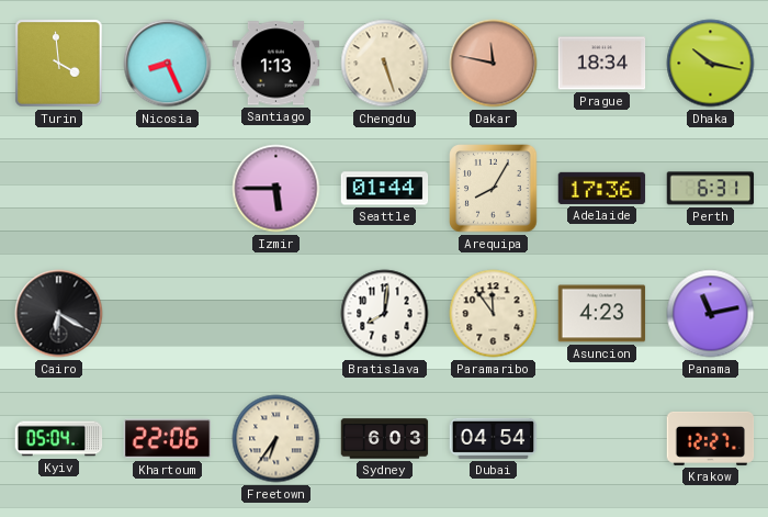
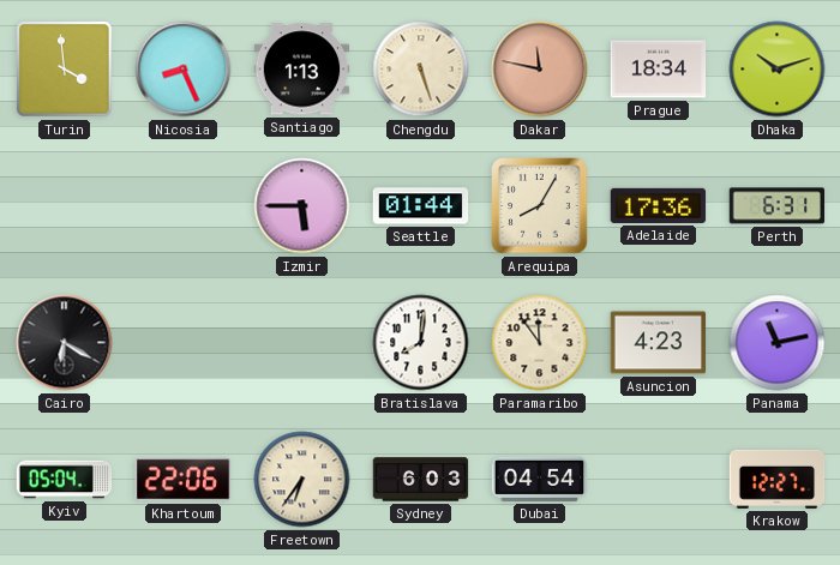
Dhaka: 10:17 -> 10:12
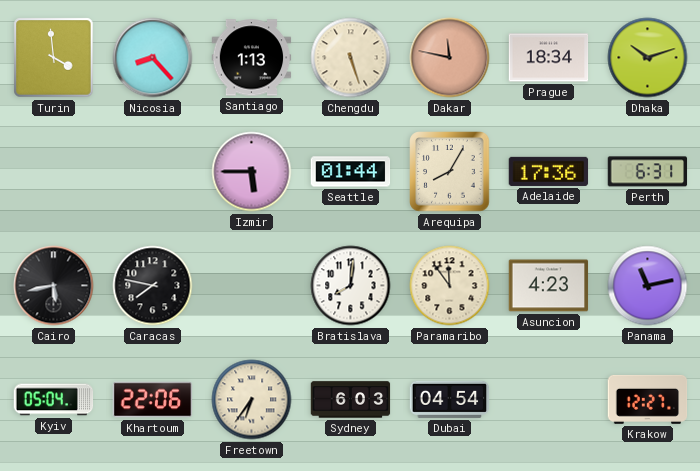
Nicosia: 8:26 -> 8:23
Cairo: 6:20 -> 5:43
Caracas: none -> 7:47
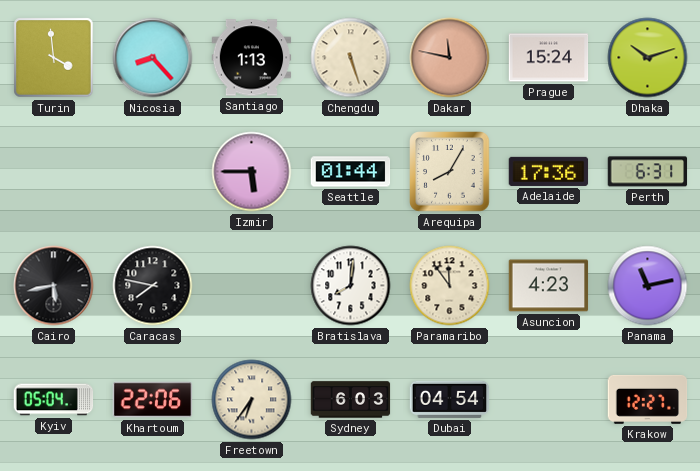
Prague: 18:34 -> 15:24
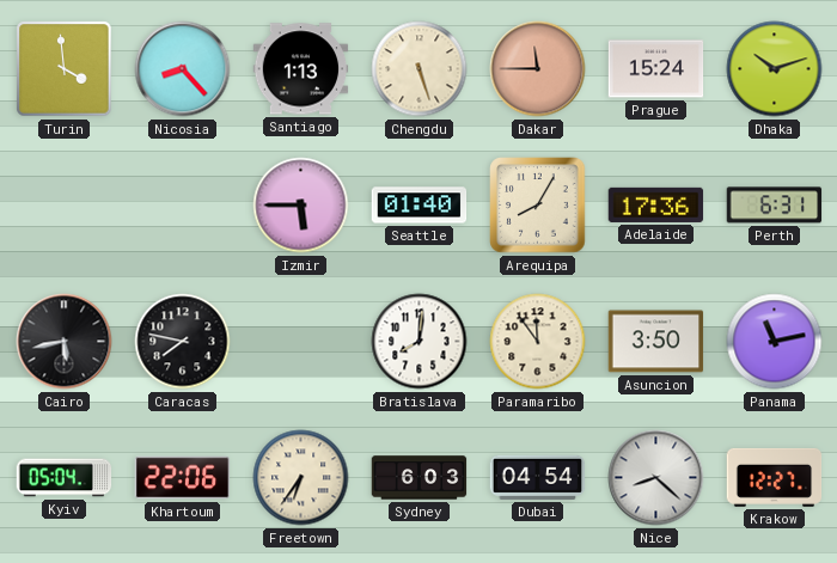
Dakar: 11:47 -> 11:45
Seattle: 01:44 -> 01:40
Asuncion: 4:23 -> 3:50
Nice: none -> 8:22
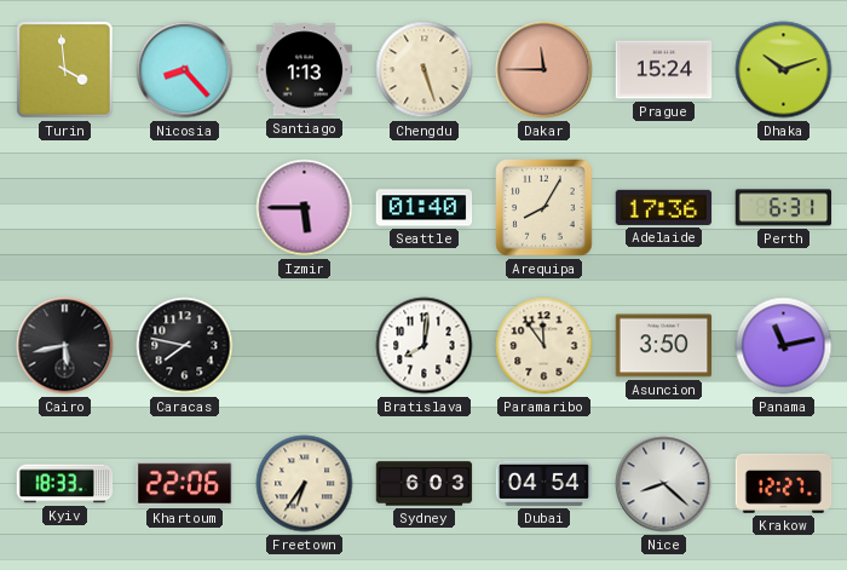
Kyiv: 05:04 -> 18:33
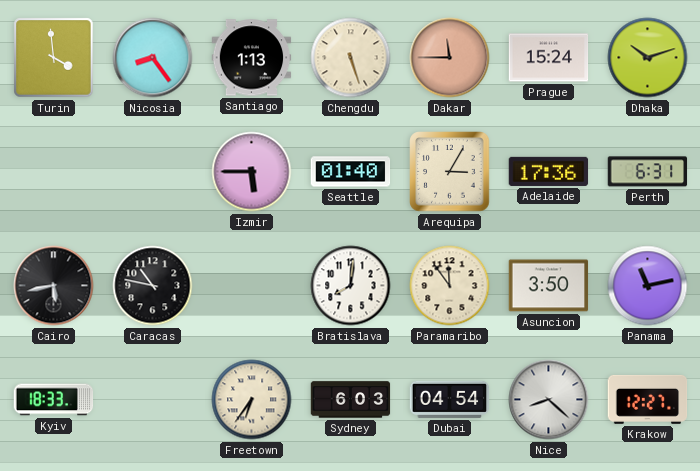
Nicosia: 8:23 -> 8:24
Arequipa: 8:05 -> 3:05
Caracas: 7:47 -> 10:47
Khartoum: 22:06 -> none
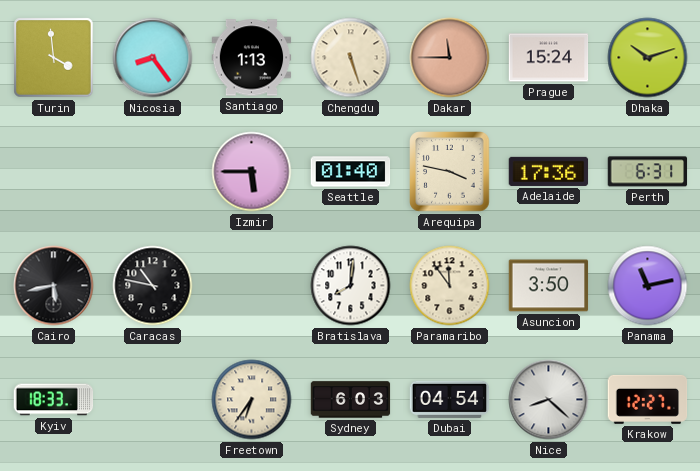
Arequipa: 3:05 -> 3:47
